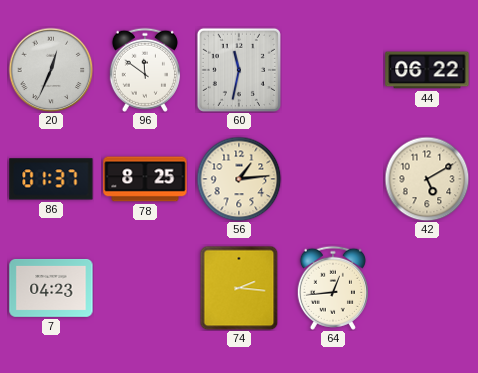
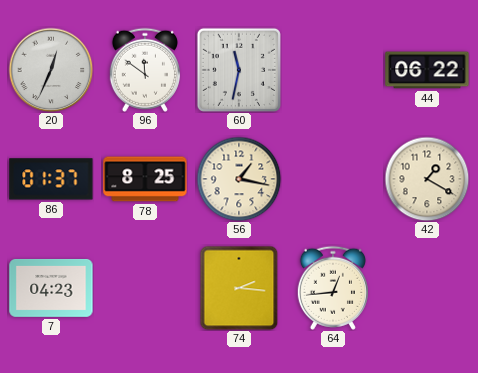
56: 1:14 -> 1:17
42: 5:10 -> 1:20
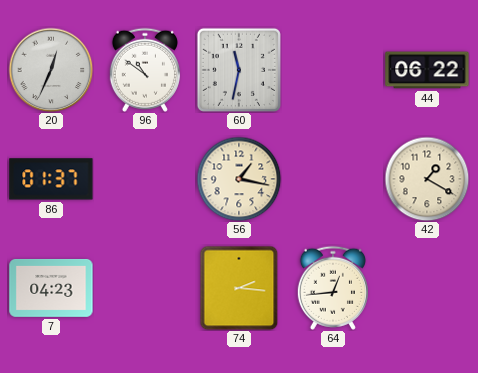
96: 11:51 -> 10:51
78: 8:25 -> none
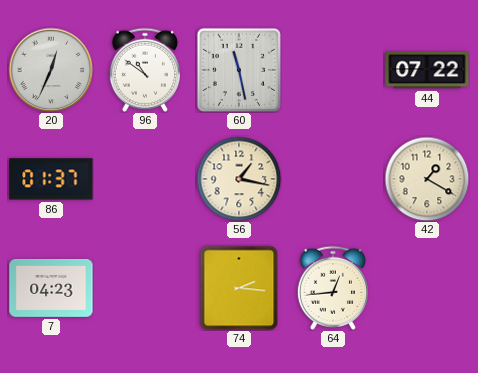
60: 11:32 -> 11:28
44: 06:22 -> 07:22
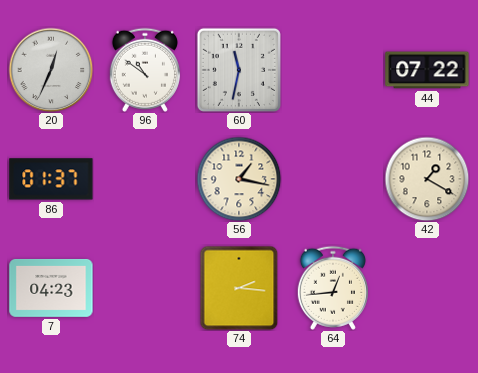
60: 11:28 -> 11:32
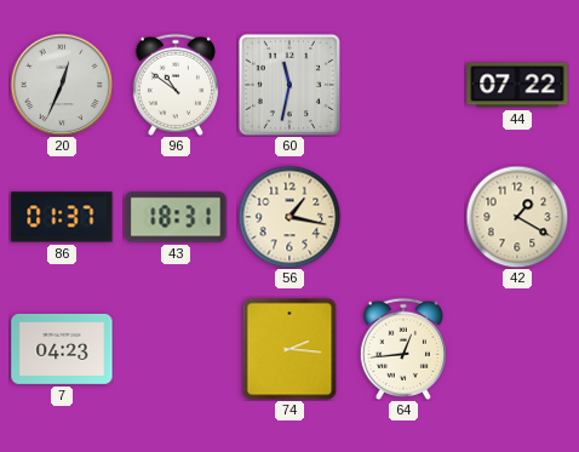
43: none -> 18:31
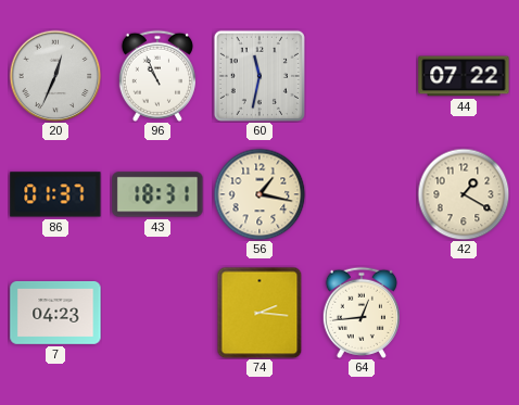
96: 10:51 -> 10:56
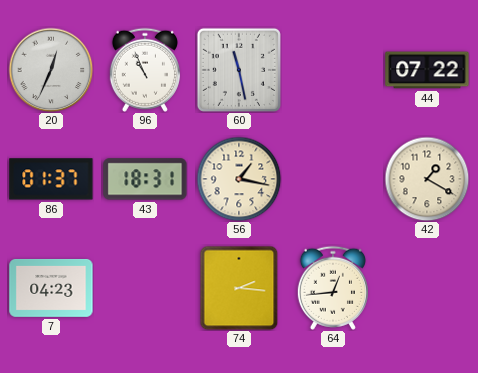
60: 11:32 -> 11:28
